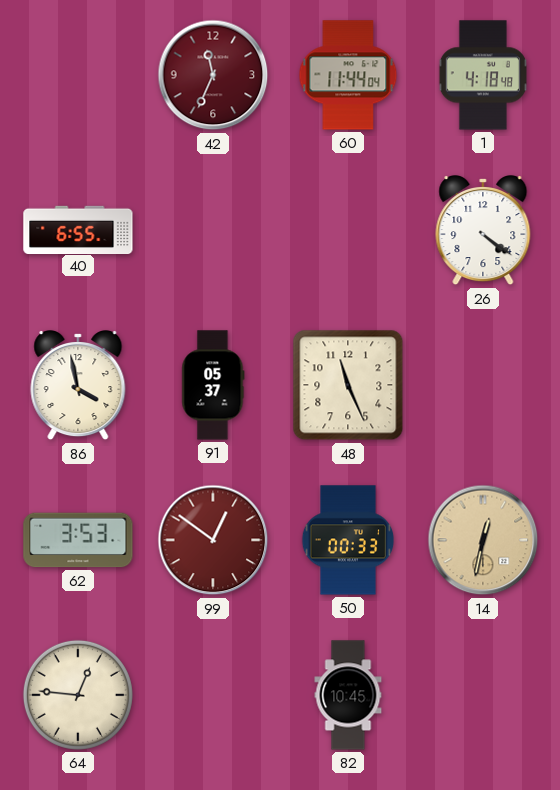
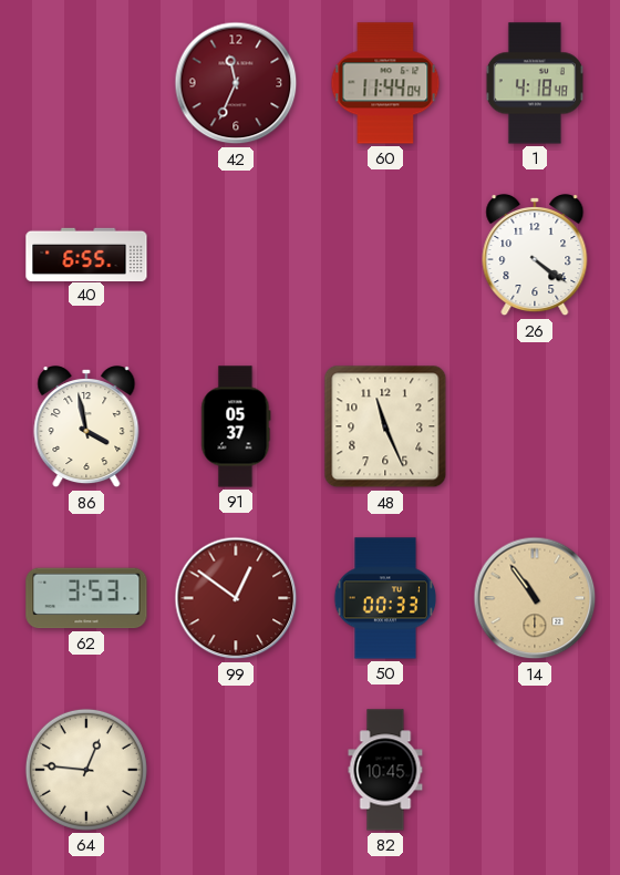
14: 12:32 -> 10:54
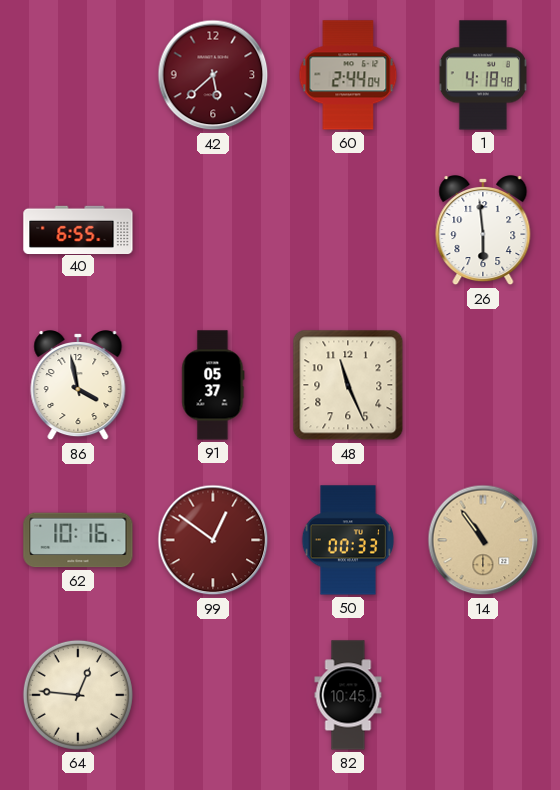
42: 11:34 -> 5:38
60: 11:44 -> 2:44
26: 4:21 -> 5:59
62: 3:53 -> 10:16
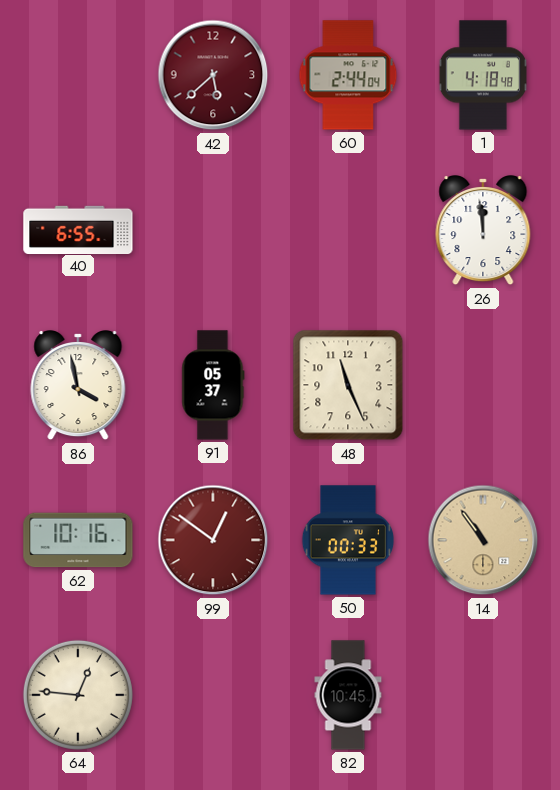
26: 5:59 -> 11:59
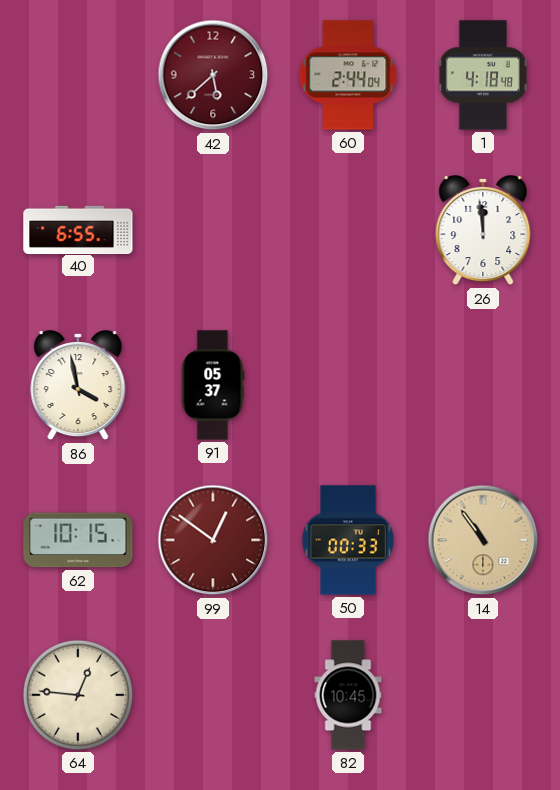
48: 11:26 -> none
62: 10:16 -> 10:15
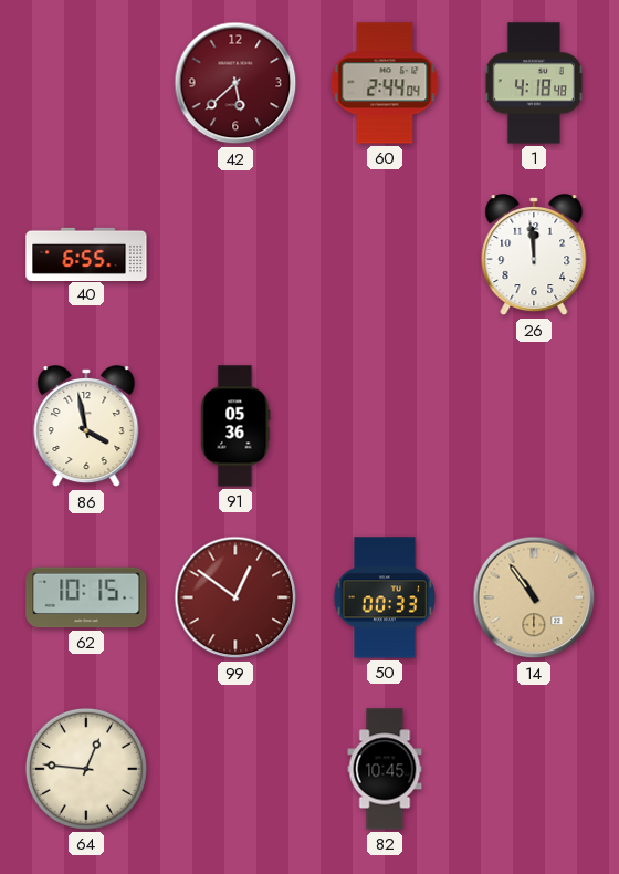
91: 05:37 -> 05:36
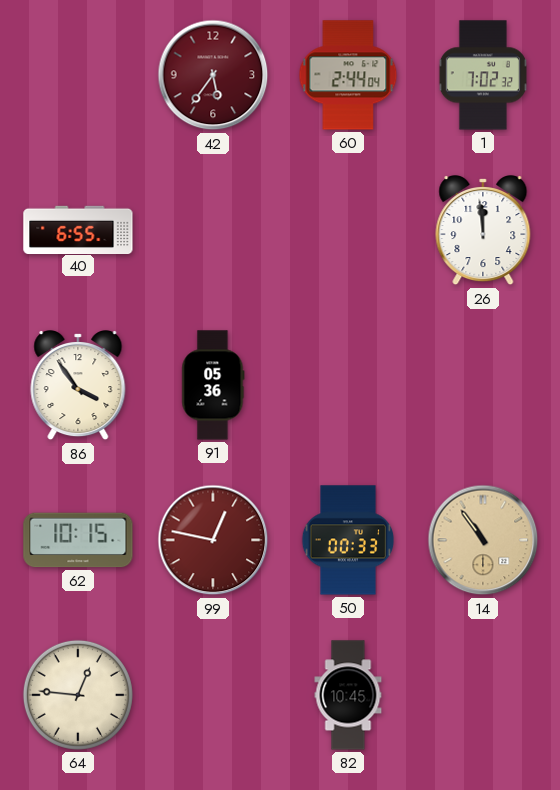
42: 5:38 -> 5:36
1: 4:18 -> 7:02
86: 3:58 -> 3:54
99: 12:51 -> 12:47
